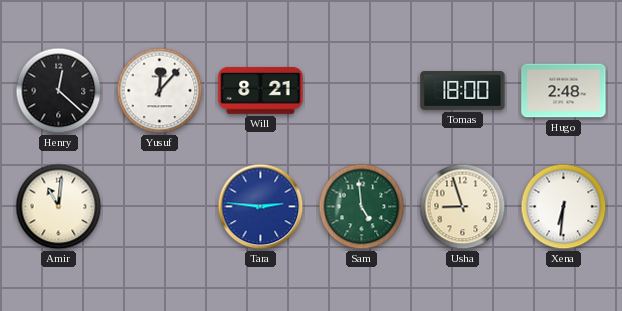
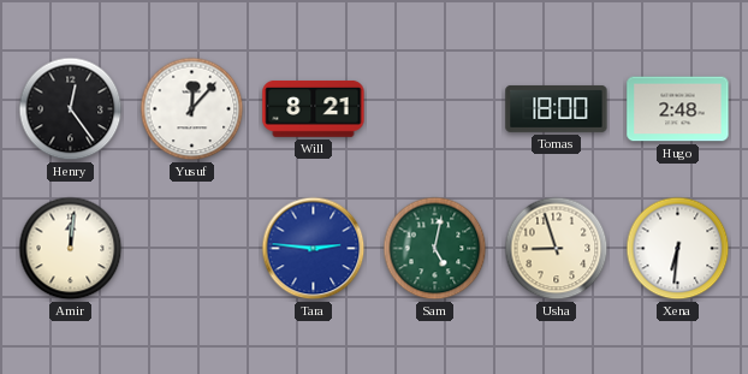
Henry: 12:22 -> 12:24
Amir: 11:01 -> 12:01
Sam: 4:59 -> 5:02
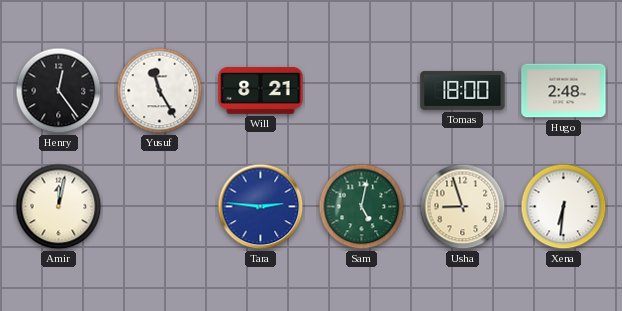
Yusuf: 12:07 -> 11:25
Amir: 12:01 -> 12:02
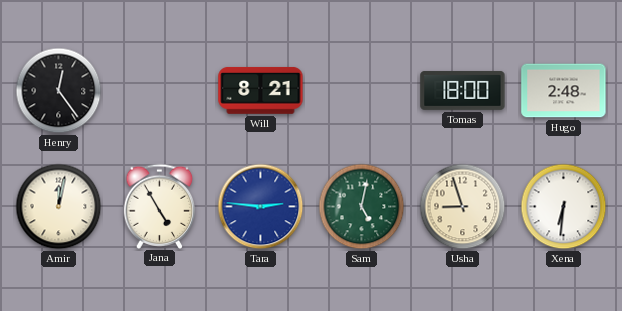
Yusuf: 11:25 -> none
Jana: none -> 4:55
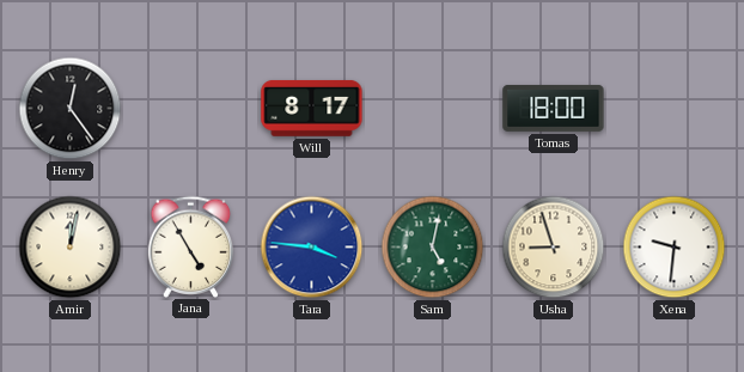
Will: 8:21 -> 8:17
Hugo: 2:48 -> none
Tara: 2:46 -> 3:46
Xena: 6:31 -> 9:31
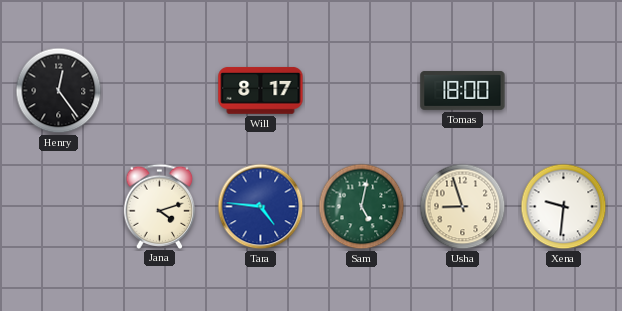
Amir: 12:02 -> none
Jana: 4:55 -> 4:12
Tara: 3:46 -> 4:46
